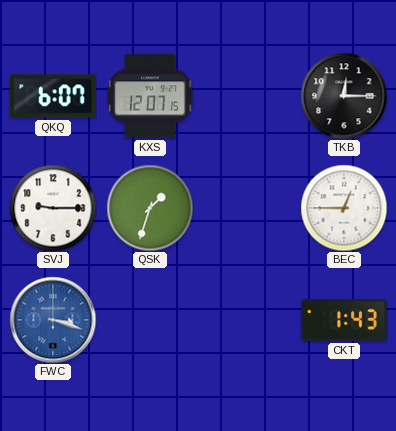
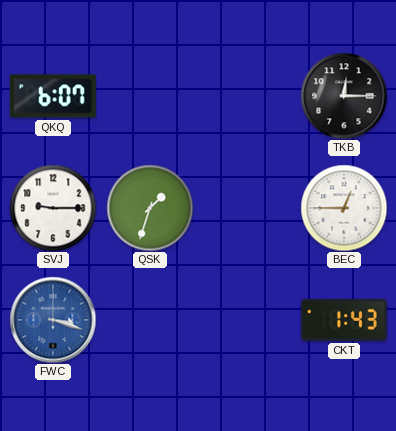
KXS: 12:07 -> none
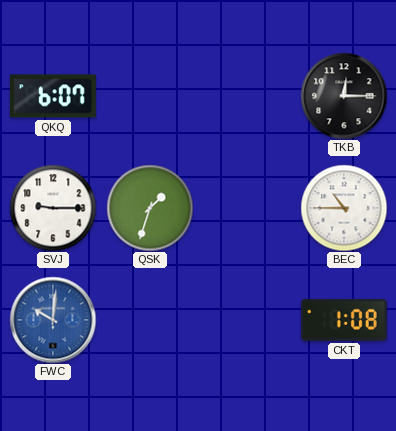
BEC: 12:45 -> 10:45
FWC: 3:18 -> 10:01
CKT: 1:43 -> 1:08
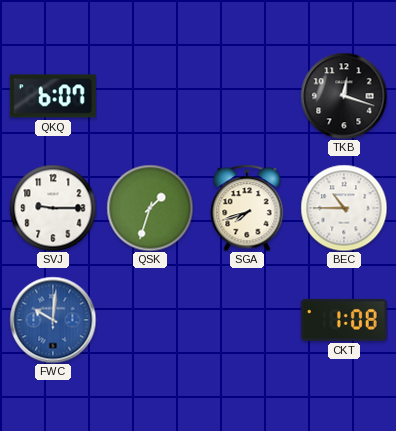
TKB: 12:15 -> 12:18
SGA: none -> 7:42
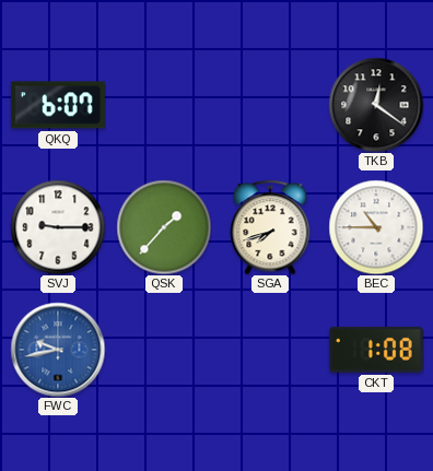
TKB: 12:18 -> 12:21
QSK: 1:33 -> 1:37
FWC: 10:01 -> 9:43
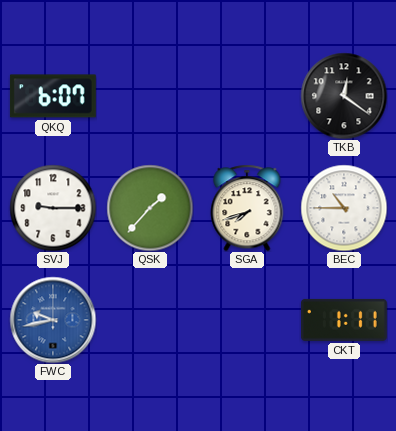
CKT: 1:08 -> 1:11
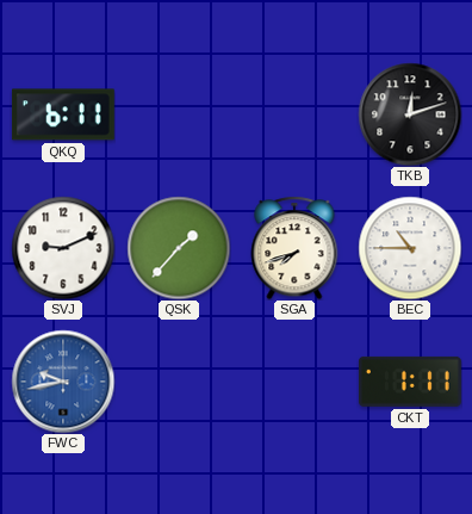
QKQ: 6:07 -> 6:11
TKB: 12:21 -> 12:12
SVJ: 9:15 -> 9:11
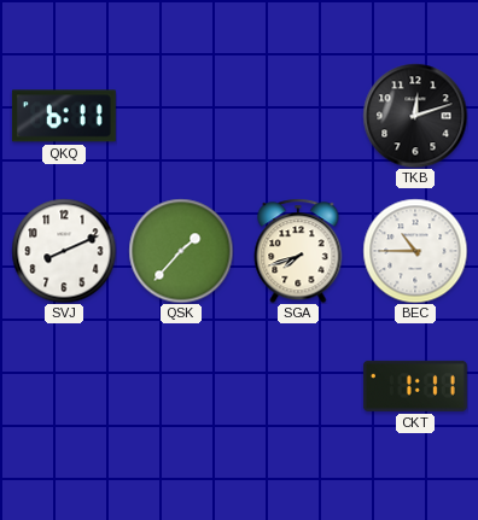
SVJ: 9:11 -> 8:11
FWC: 9:43 -> none
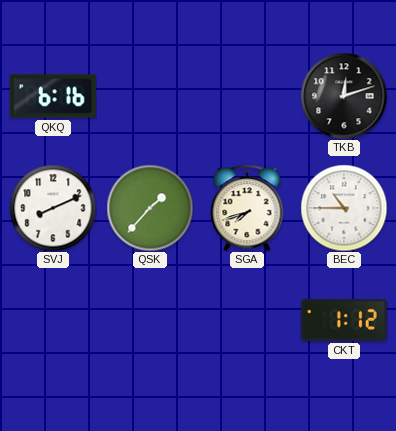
QKQ: 6:11 -> 6:16
CKT: 1:11 -> 1:12
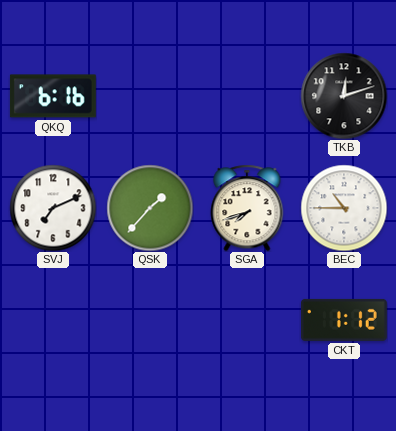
SVJ: 8:11 -> 7:11
